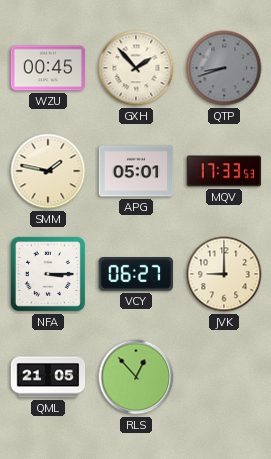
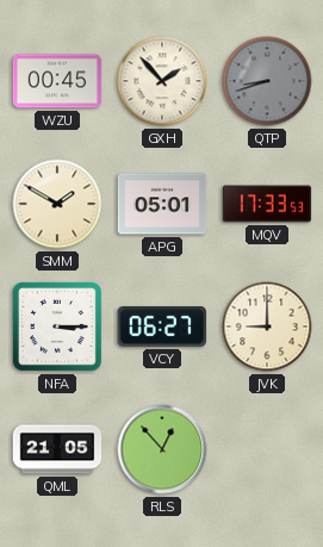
SMM: 1:47 -> 1:50
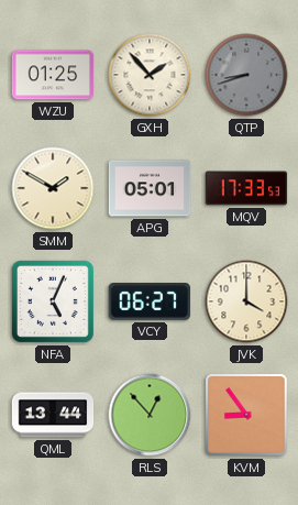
WZU: 00:45 -> 01:25
NFA: 3:15 -> 5:04
JVK: 9:00 -> 4:00
QML: 21:05 -> 13:44
KVM: none -> 8:54
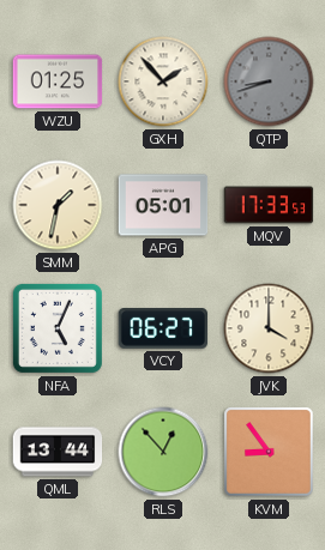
SMM: 1:50 -> 1:32
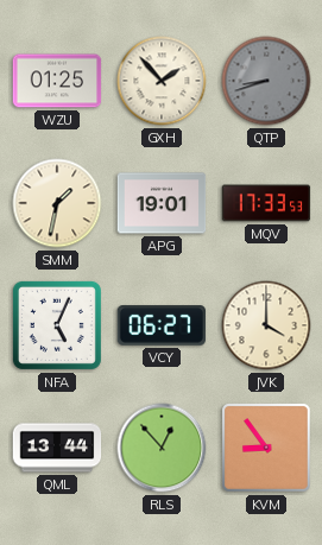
APG: 05:01 -> 19:01
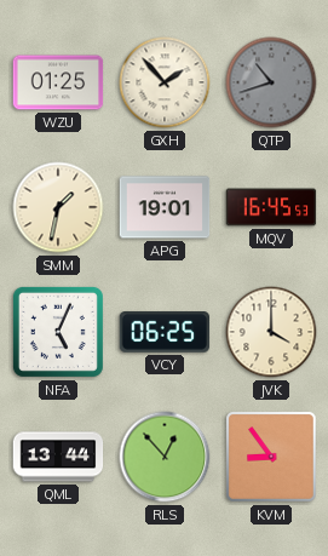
QTP: 8:42 -> 10:42
MQV: 17:33 -> 16:45
VCY: 06:27 -> 06:25
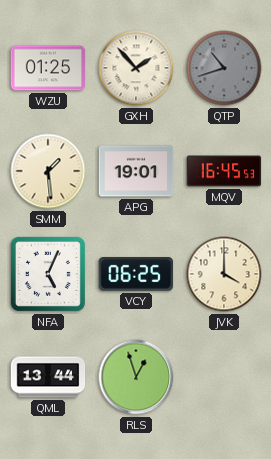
SMM: 1:32 -> 1:29
RLS: 12:53 -> 12:57
KVM: 8:54 -> none
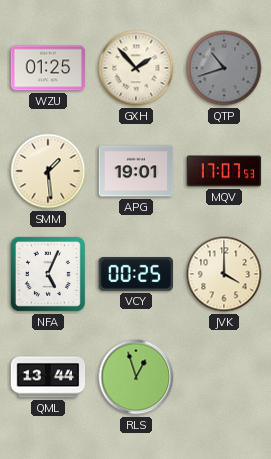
MQV: 16:45 -> 17:07
VCY: 06:25 -> 00:25
